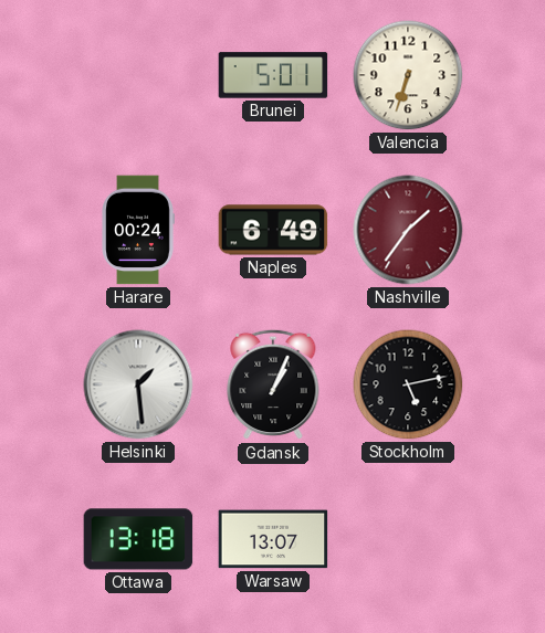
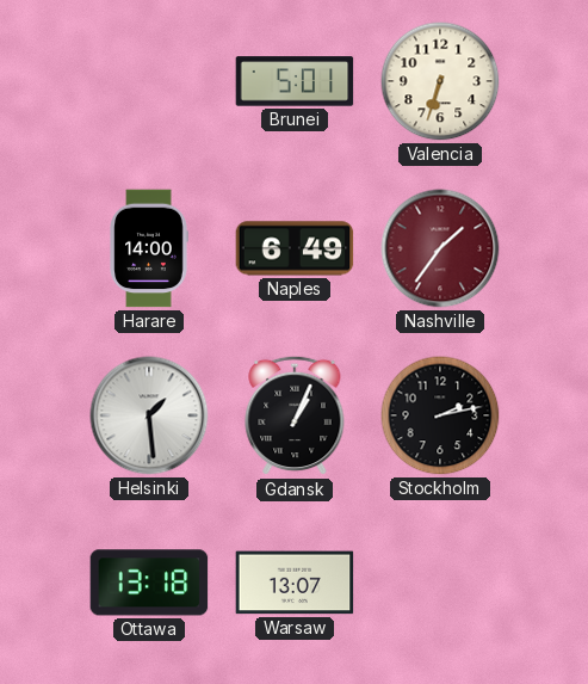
Harare: 00:24 -> 14:00
Stockholm: 5:13 -> 2:13
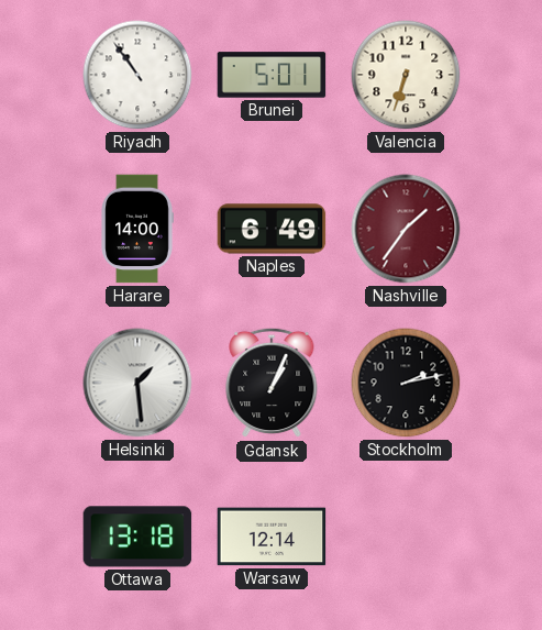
Riyadh: none -> 10:54
Warsaw: 13:07 -> 12:14
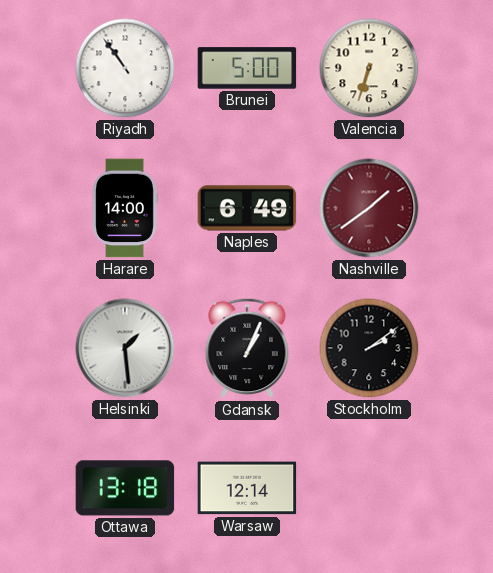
Brunei: 5:01 -> 5:00
Nashville: 1:36 -> 1:39
Stockholm: 2:13 -> 2:09
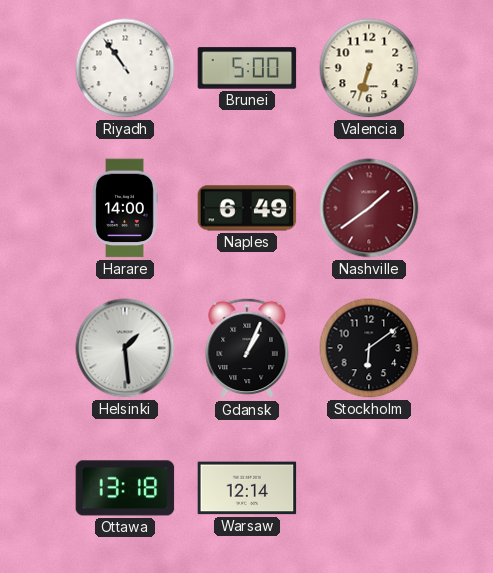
Stockholm: 2:09 -> 6:09
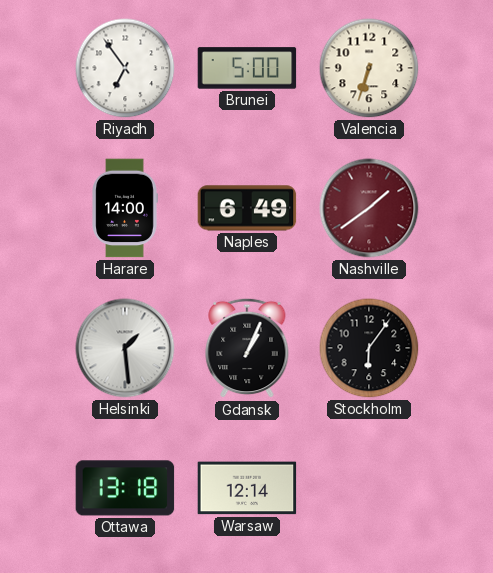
Riyadh: 10:54 -> 6:54
Stockholm: 6:09 -> 6:06
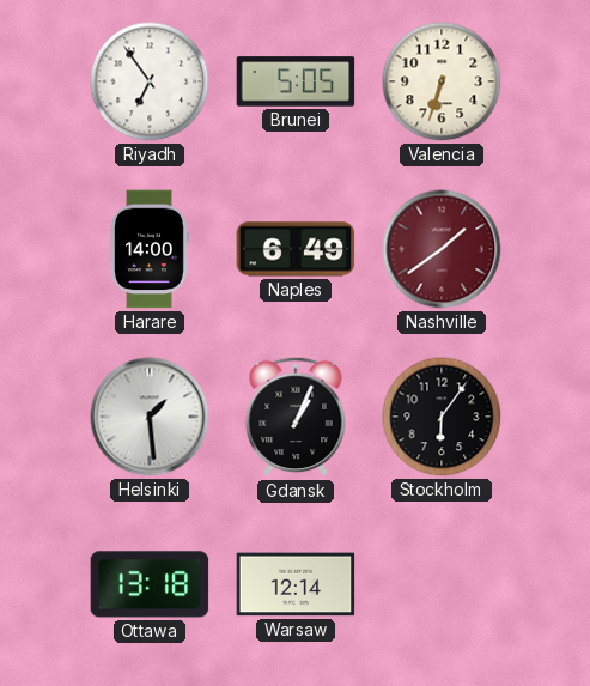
Brunei: 5:00 -> 5:05
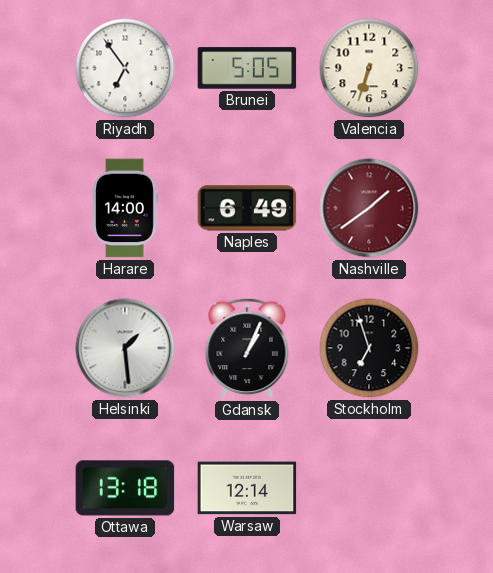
Stockholm: 6:06 -> 6:57
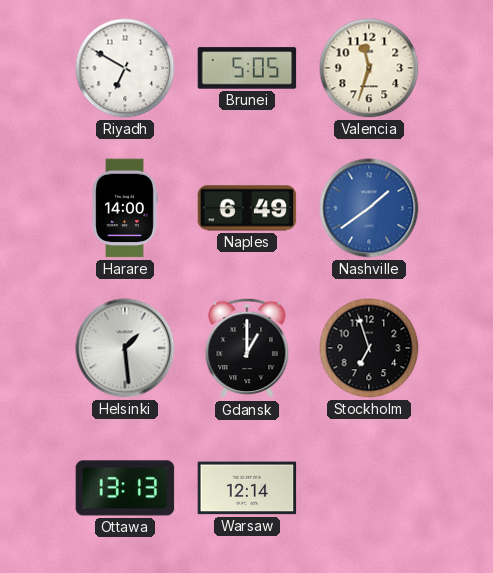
Riyadh: 6:54 -> 6:50
Valencia: 6:33 -> 11:33
Nashville dial: burgundy -> blue
Gdansk: 1:04 -> 1:00
Ottawa: 13:18 -> 13:13
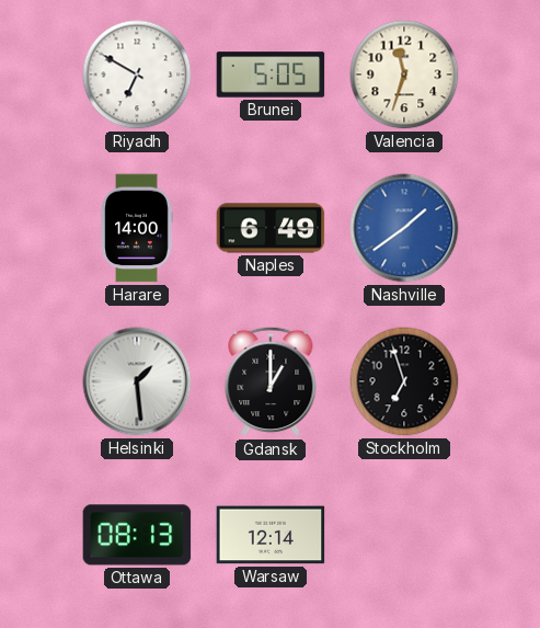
Ottawa: 13:13 -> 08:13
